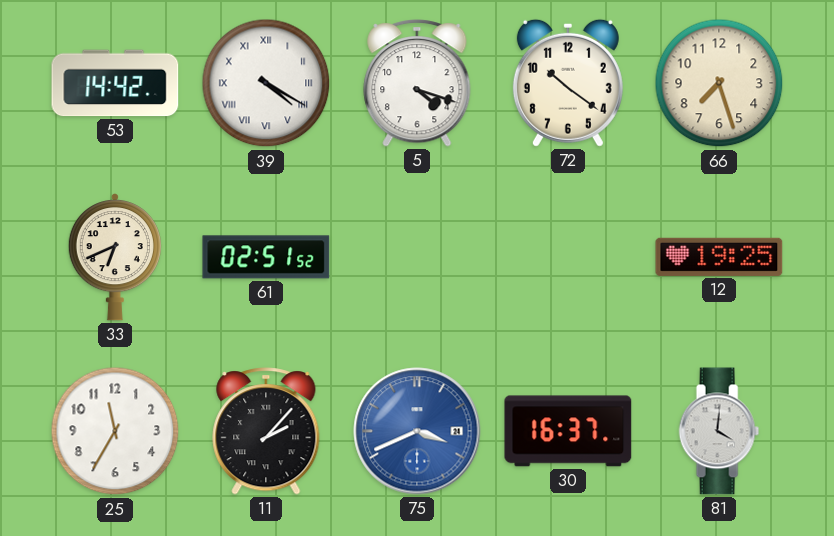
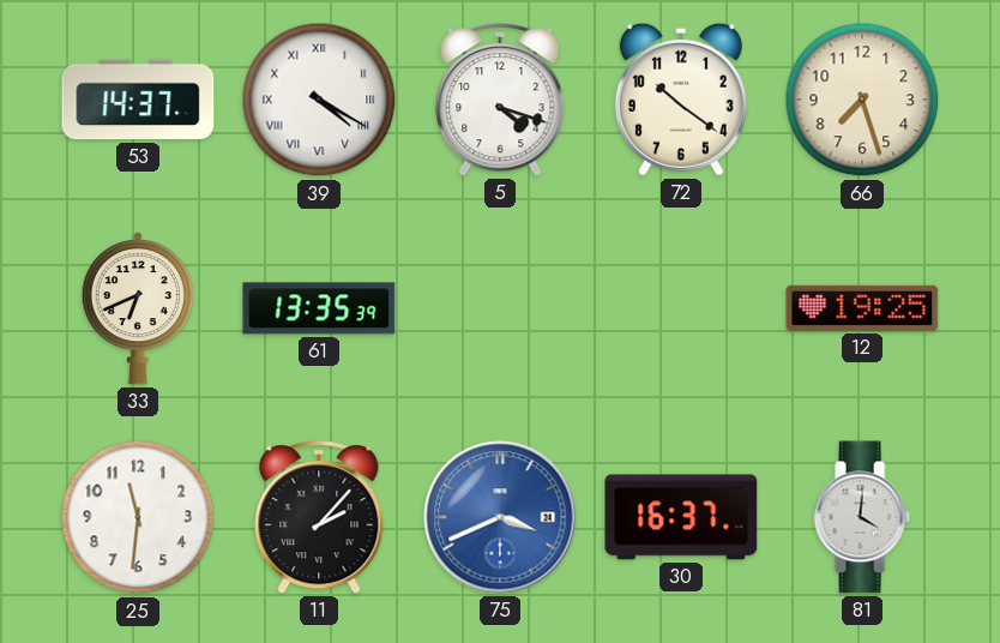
53: 14:42 -> 14:37
61: 02:51 -> 13:35
25: 11:35 -> 11:31
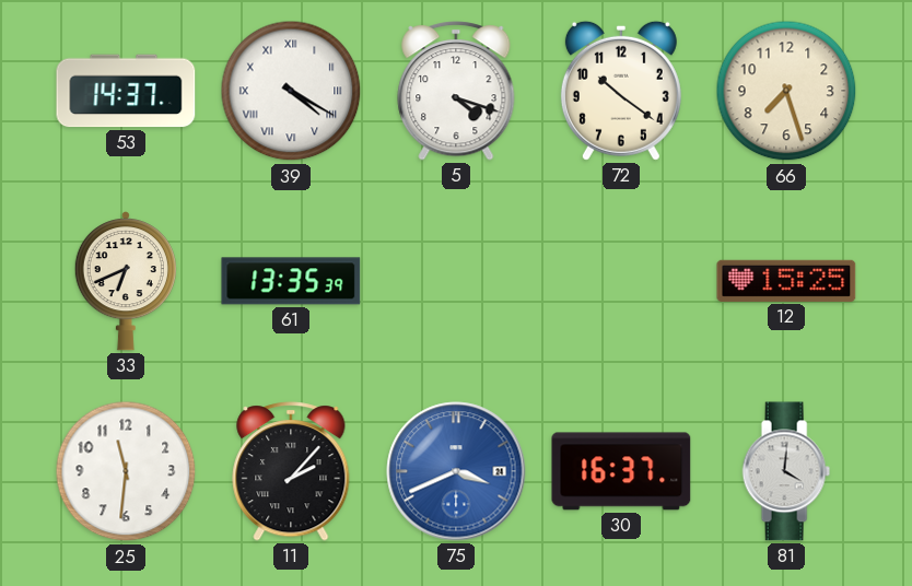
12: 19:25 -> 15:25
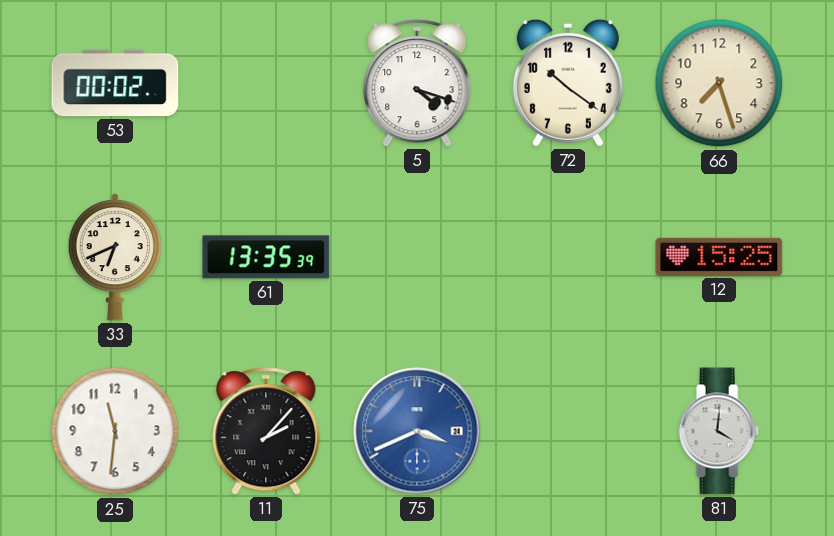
53: 14:37 -> 00:02
39: 4:20 -> none
30: 16:37 -> none
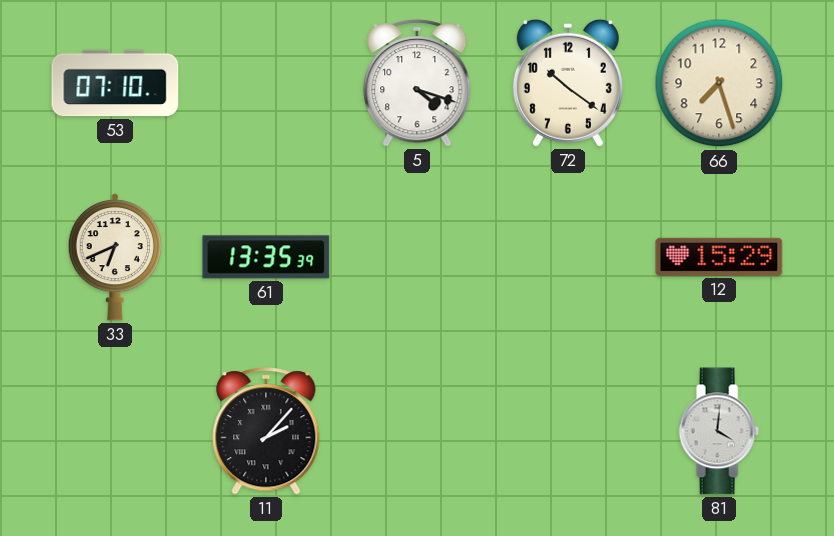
53: 00:02 -> 07:10
12: 15:25 -> 15:29
25: 11:31 -> none
75: 3:41 -> none
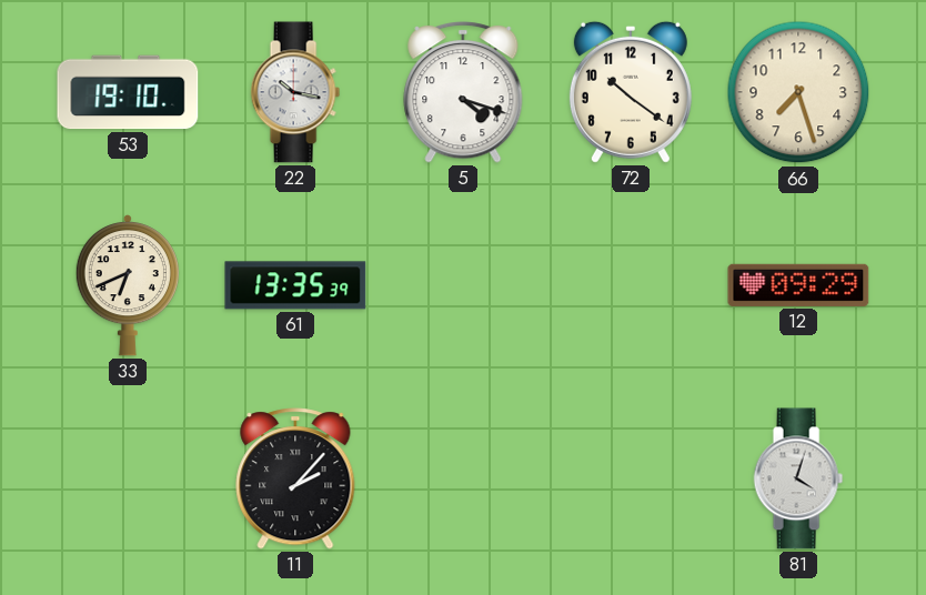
53: 07:10 -> 19:10
22: none -> 10:17
12: 15:29 -> 09:29
81: 4:01 -> 4:03
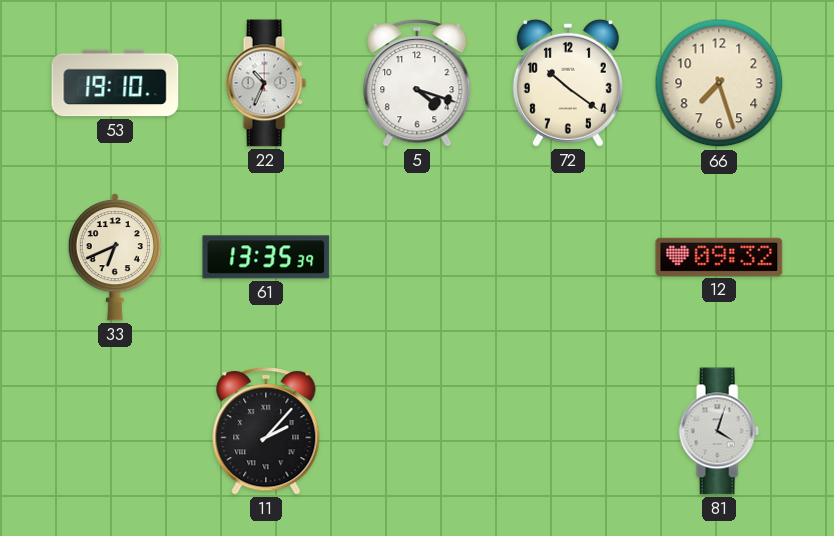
22: 10:17 -> 10:34
12: 09:29 -> 09:32
